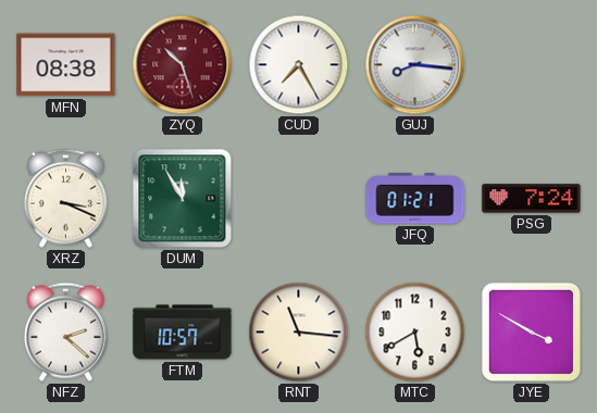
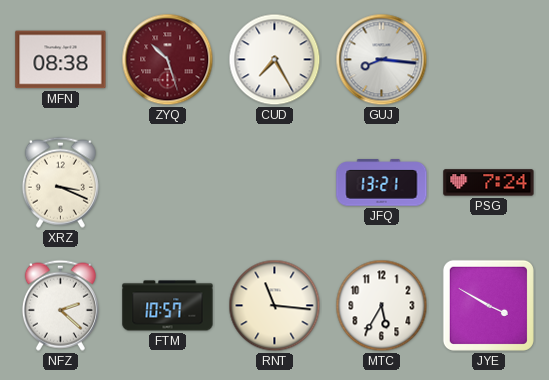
DUM: 11:55 -> none
JFQ: 01:21 -> 13:21
MTC: 5:40 -> 5:35
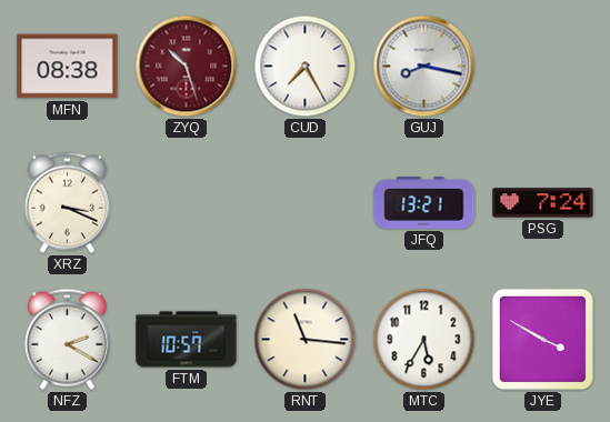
GUJ: 8:16 -> 8:17
NFZ: 2:22 -> 2:20
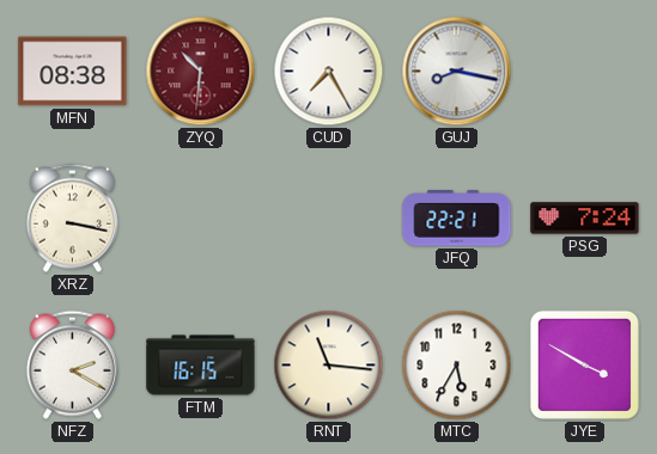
ZYQ: 10:27 -> 10:31
XRZ: 3:19 -> 3:17
JFQ: 13:21 -> 22:21
FTM: 10:57 -> 16:15
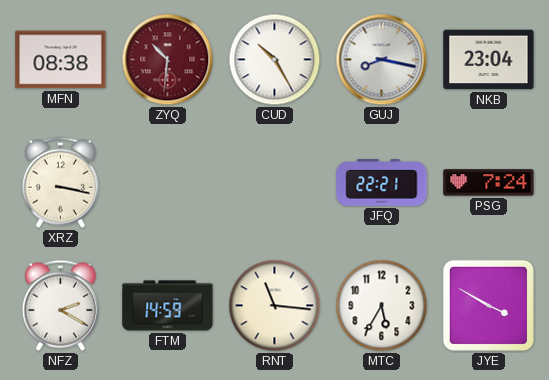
CUD: 7:25 -> 10:25
NKB: none -> 23:04
FTM: 16:15 -> 14:59
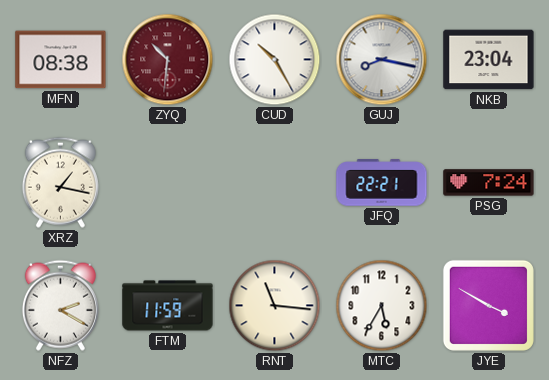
XRZ: 3:17 -> 1:17
FTM: 14:59 -> 11:59
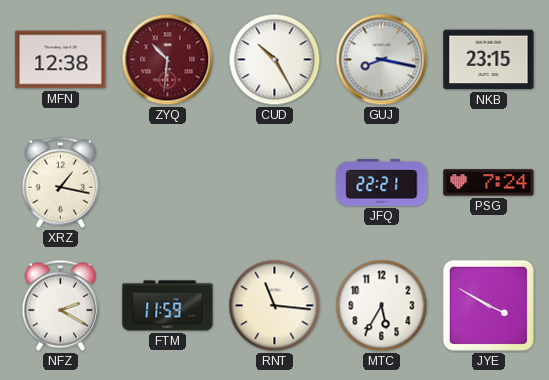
MFN: 08:38 -> 12:38
NKB: 23:04 -> 23:15
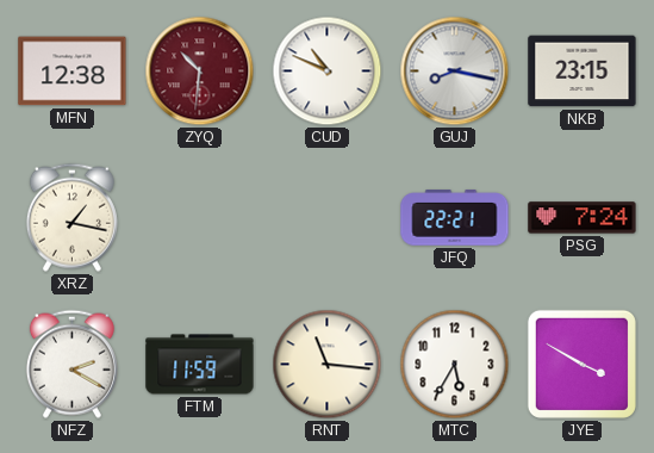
CUD: 10:25 -> 10:49
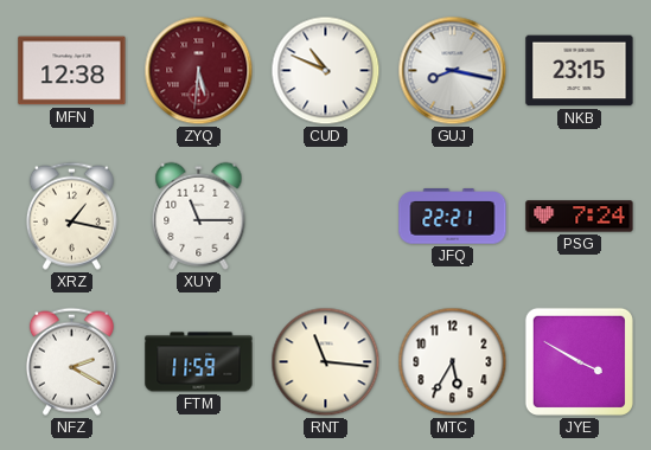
ZYQ: 10:31 -> 5:31
XUY: none -> 11:15
